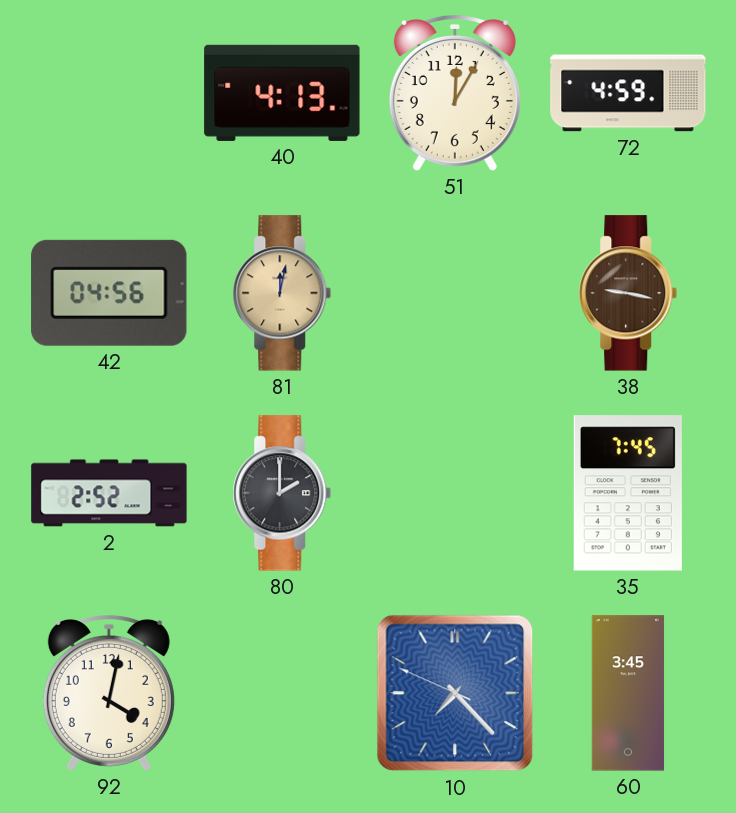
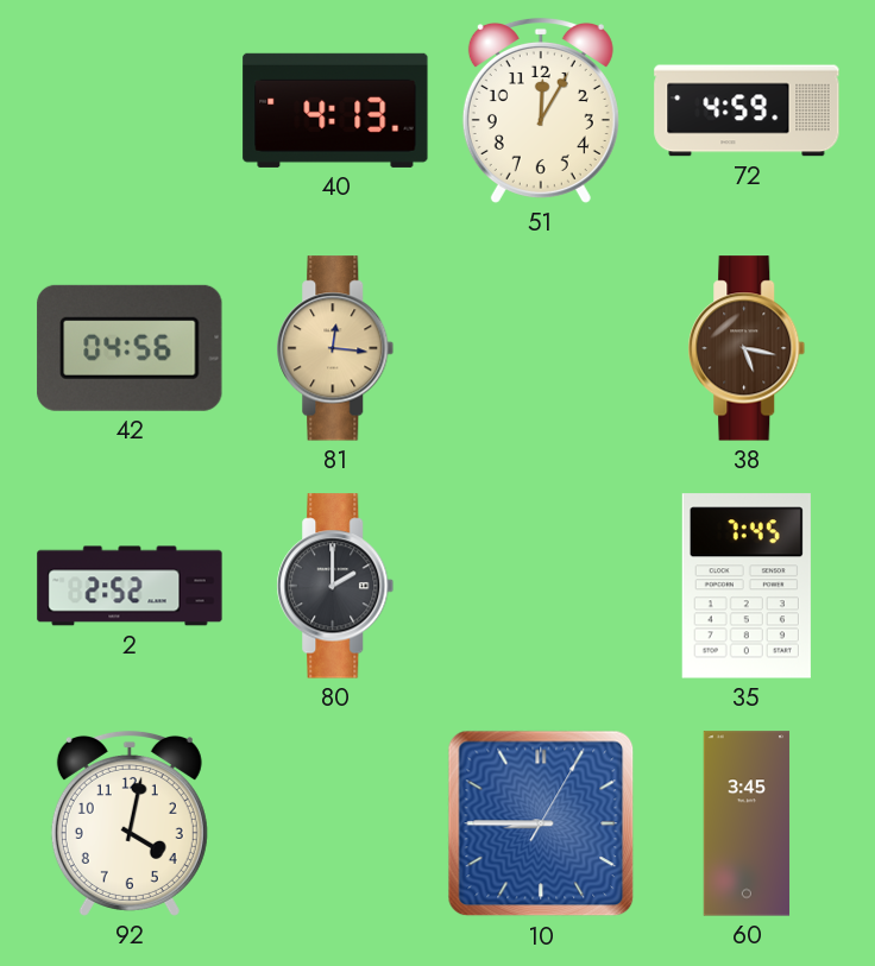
81: 12:02 -> 12:16
38: 9:17 -> 5:17
10: 7:22 -> 8:45
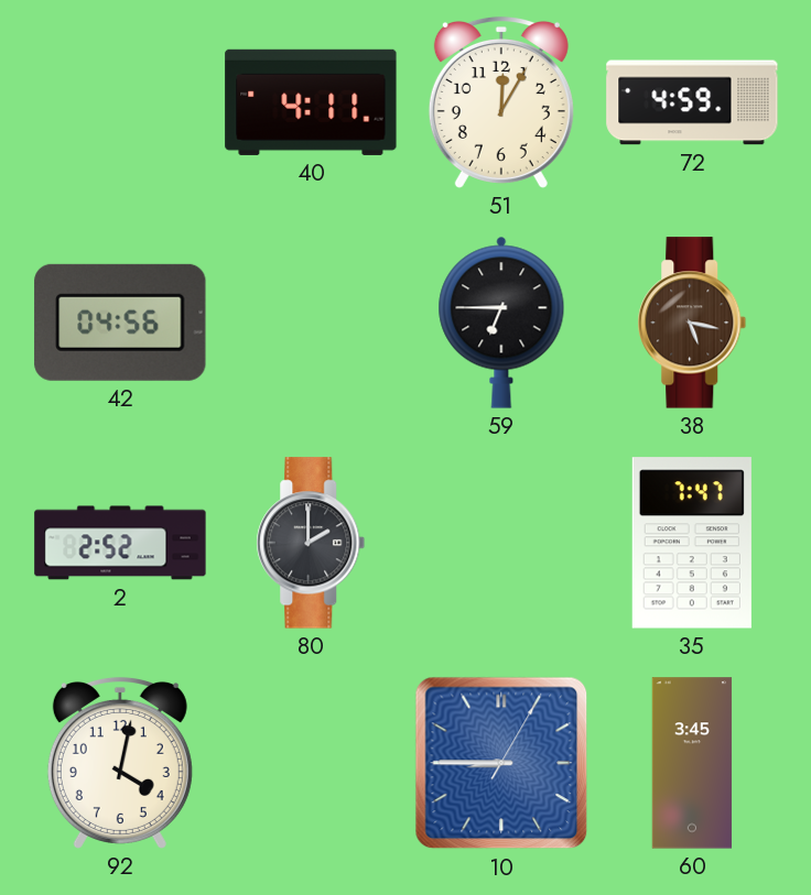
40: 4:13 -> 4:11
81: 12:16 -> none
59: none -> 6:45
35: 7:45 -> 7:47
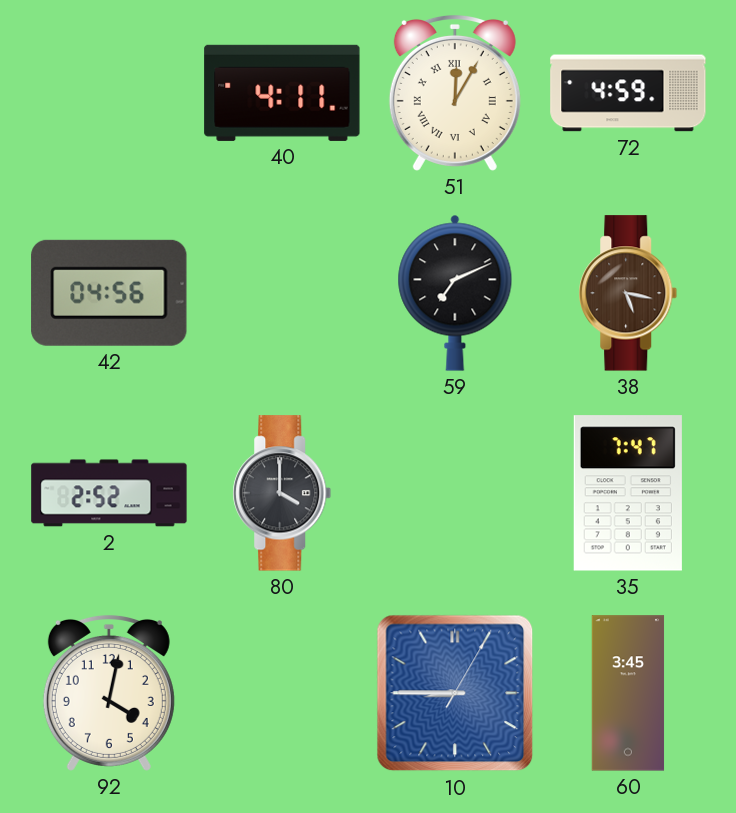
51 numerals: Arabic -> Roman
59: 6:45 -> 7:11
80: 2:00 -> 4:00
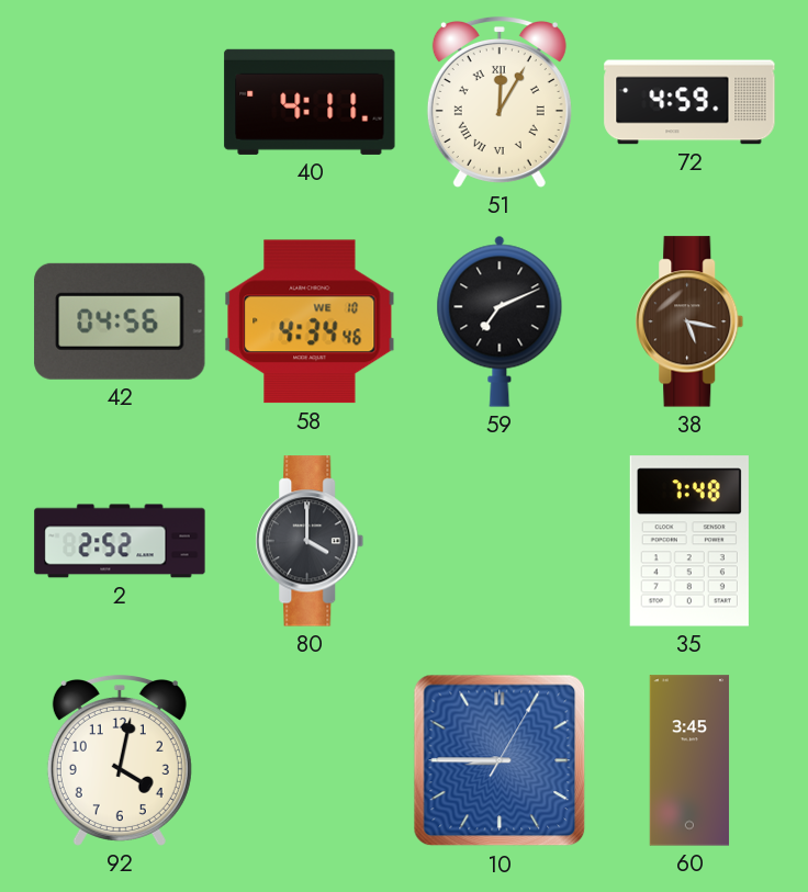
58: none -> 4:34
35: 7:47 -> 7:48
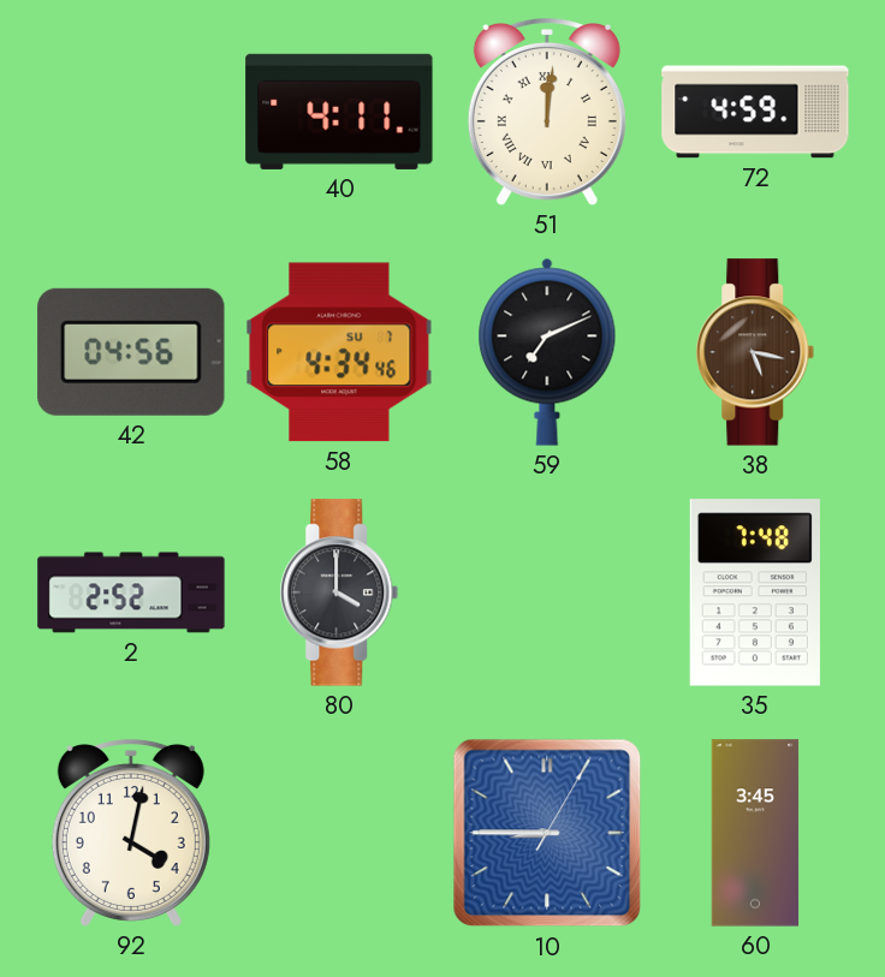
51: 12:05 -> 12:01
58 date: WE 10 -> SU 7
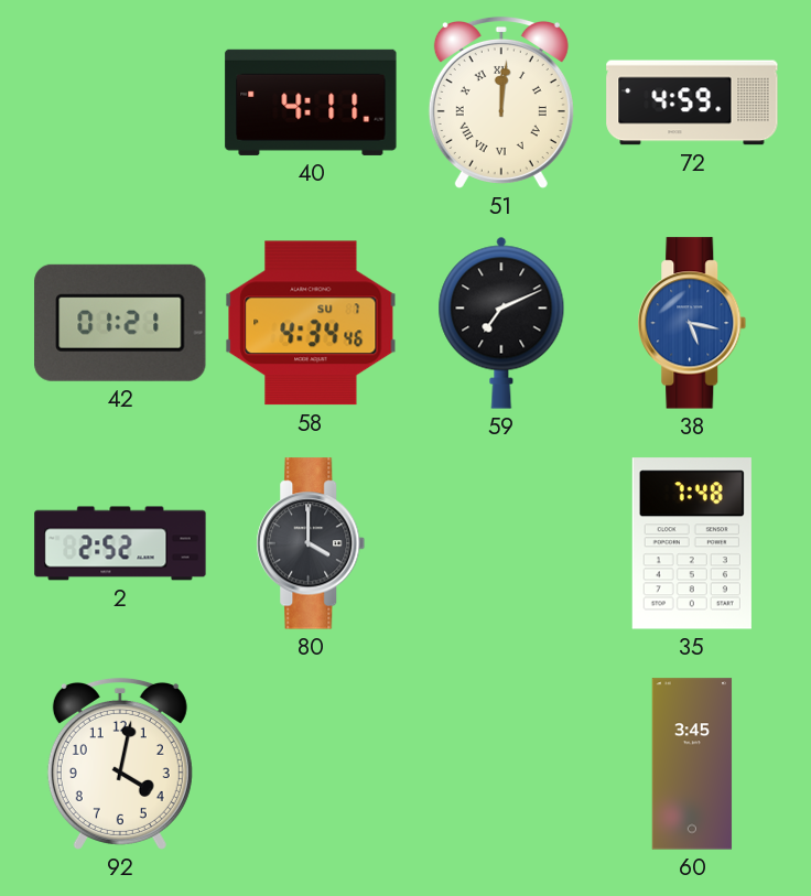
42: 04:56 -> 01:21
38 dial: brown -> blue
10: 8:45 -> none
